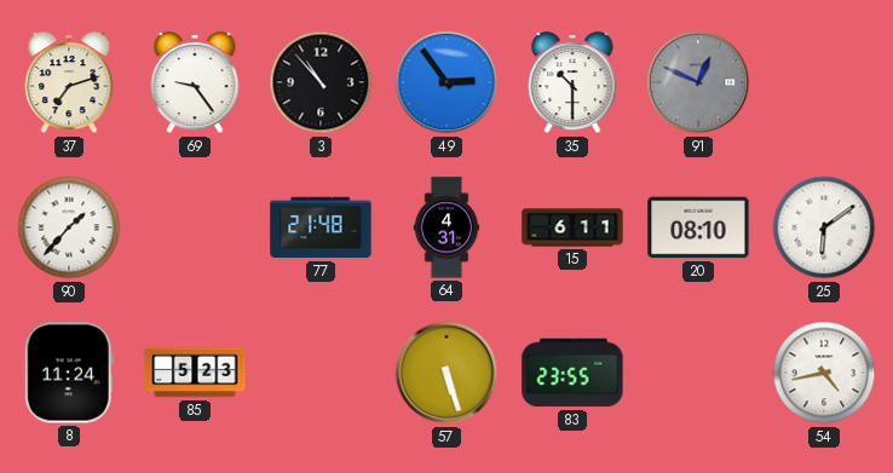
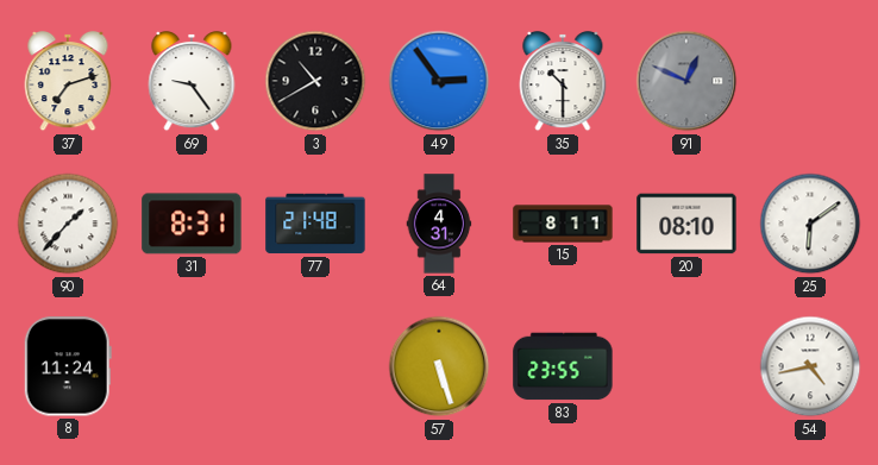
3: 10:53 -> 10:40
31: none -> 8:31
15: 6:11 -> 8:11
85: 5:23 -> none
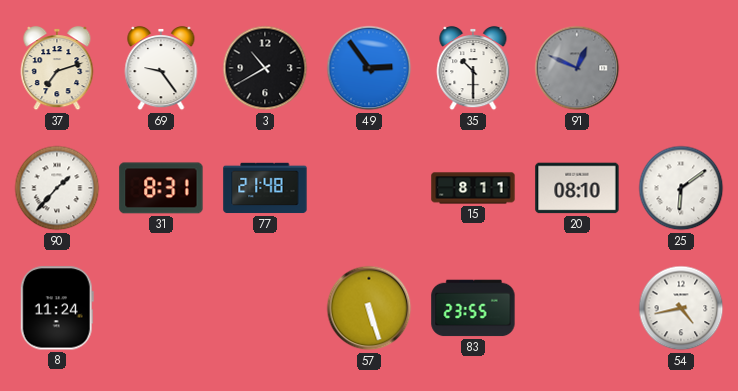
64: 4:31 -> none
